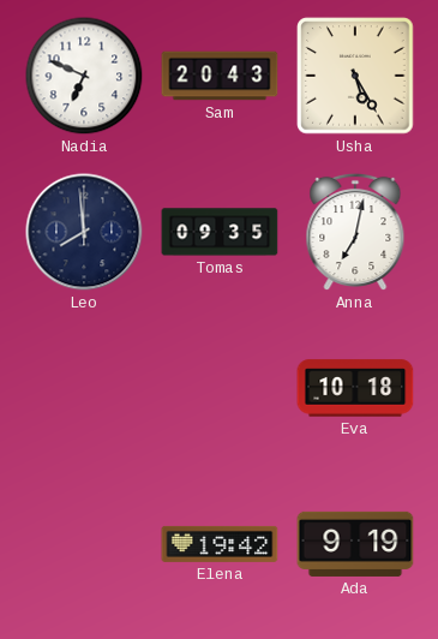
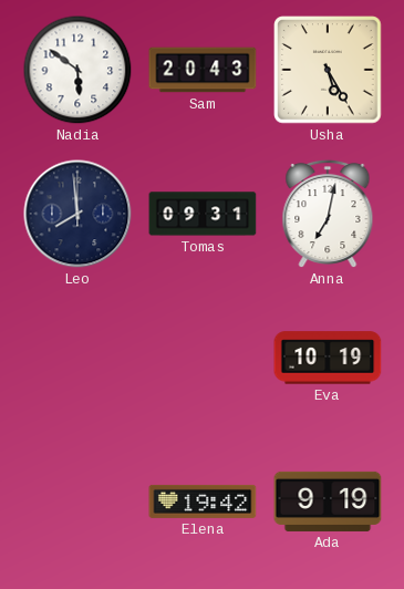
Nadia: 6:49 -> 5:51
Tomas: 09:35 -> 09:31
Eva: 10:18 -> 10:19
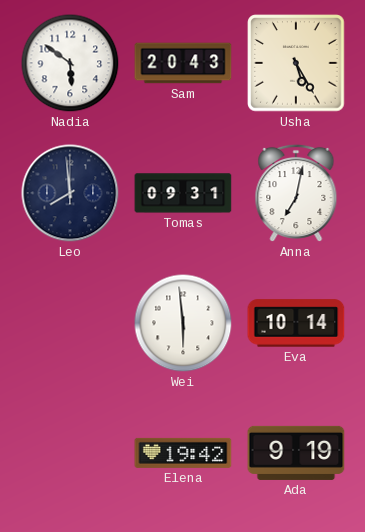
Wei: none -> 5:59
Eva: 10:19 -> 10:14
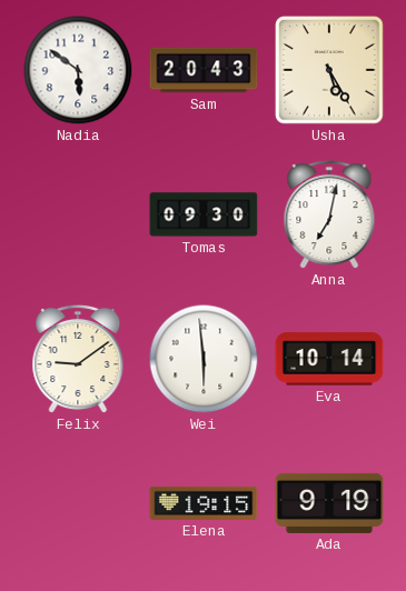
Leo: 7:59 -> none
Tomas: 09:31 -> 09:30
Felix: none -> 9:09
Elena: 19:42 -> 19:15
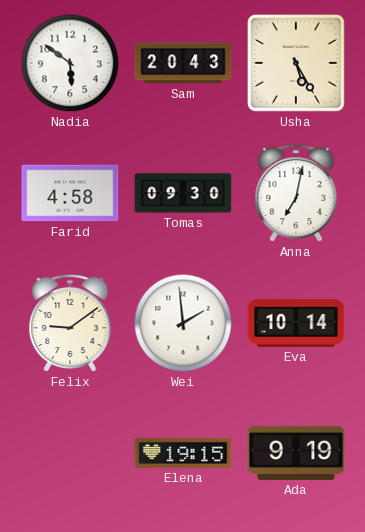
Farid: none -> 4:58
Wei: 5:59 -> 1:59
